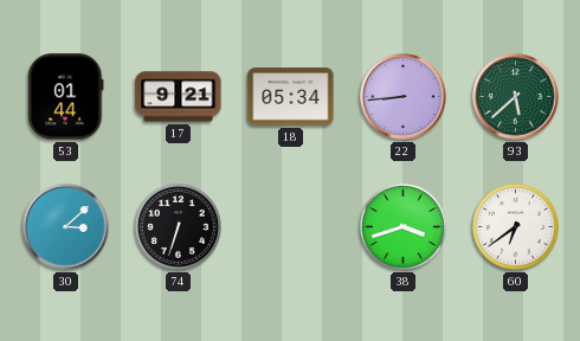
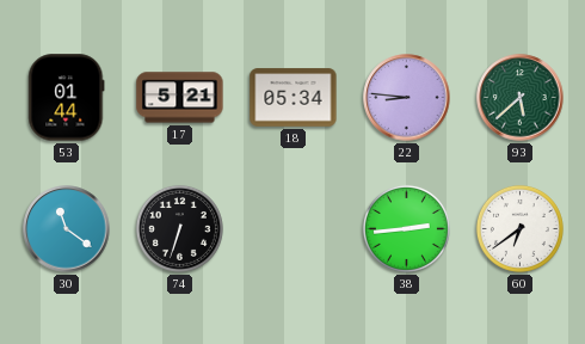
17: 9:21 -> 5:21
22: 8:44 -> 8:46
30: 3:08 -> 11:21
38: 3:42 -> 2:44
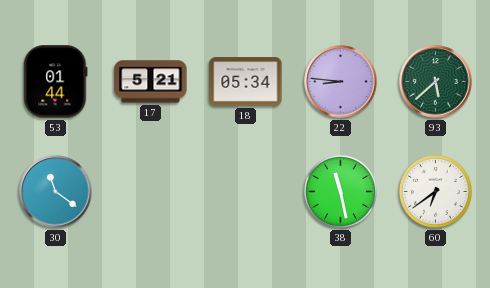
74: 6:33 -> none
38: 2:44 -> 11:28
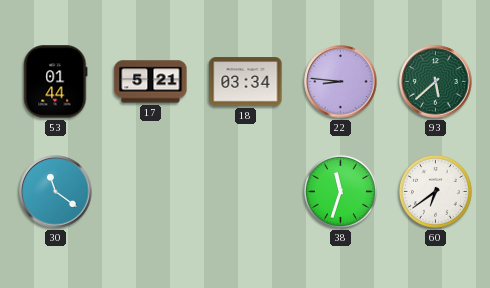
18: 05:34 -> 03:34
38: 11:28 -> 11:33
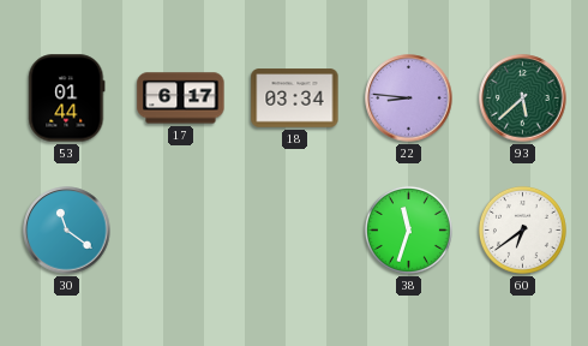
17: 5:21 -> 6:17
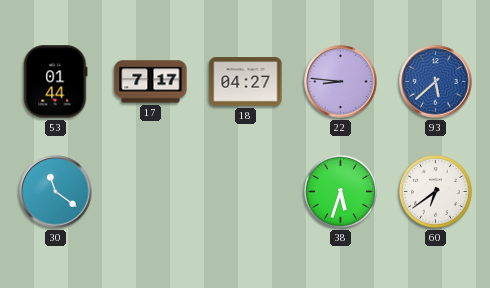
17: 6:17 -> 7:17
18: 03:34 -> 04:27
93 dial: green -> blue
38: 11:33 -> 5:33
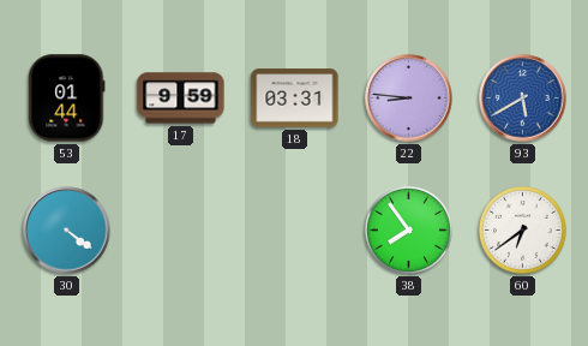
17: 7:17 -> 9:59
18: 04:27 -> 03:31
93: 5:38 -> 5:40
30: 11:21 -> 4:21
38: 5:33 -> 7:54
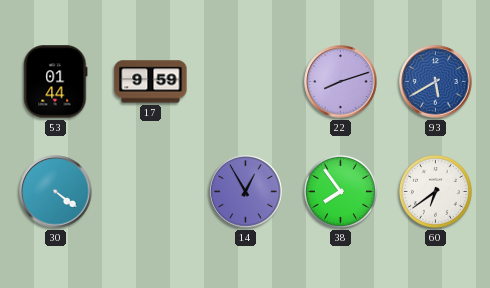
18: 03:31 -> none
22: 8:46 -> 8:12
14: none -> 12:55
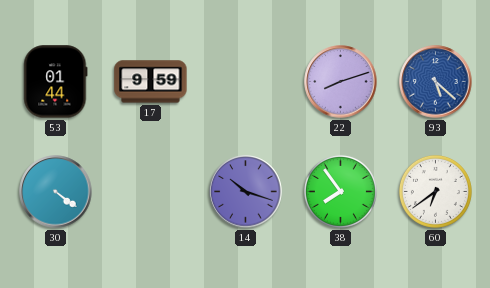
93: 5:40 -> 5:22
14: 12:55 -> 10:18
